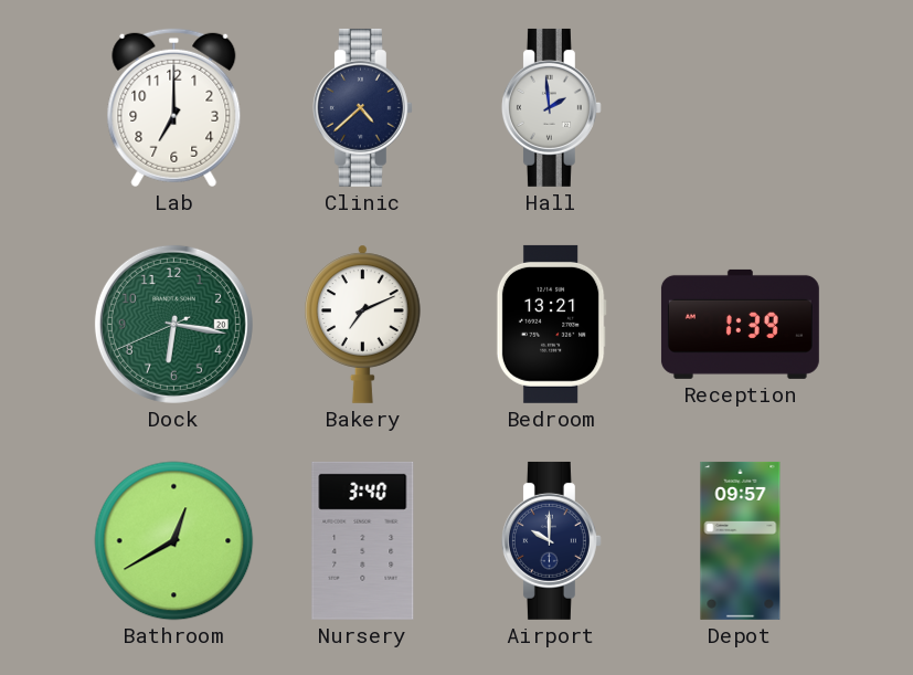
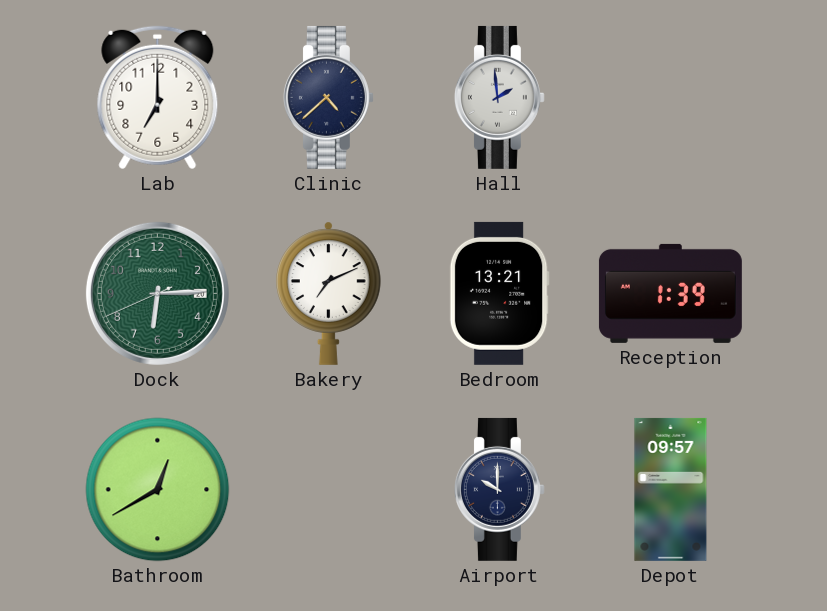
Dock: 6:16 -> 6:14
Nursery: 3:40 -> none
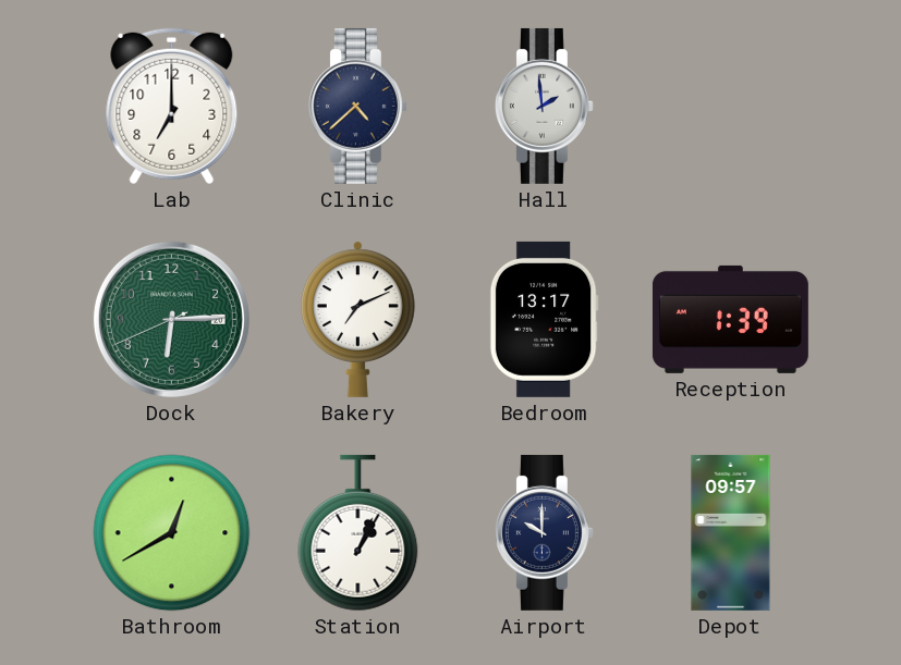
Bedroom: 13:21 -> 13:17
Station: none -> 1:04
